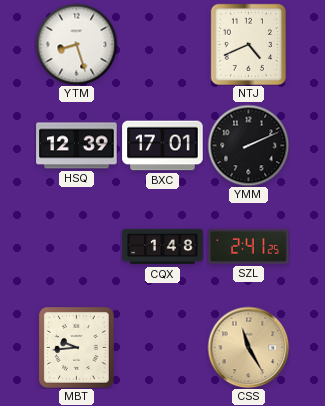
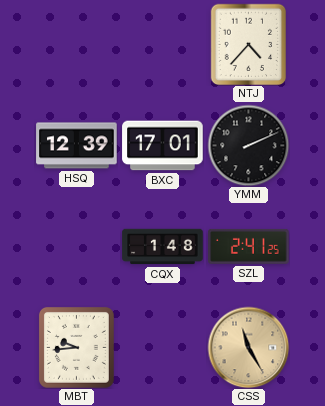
YTM: 8:27 -> none
NTJ: 4:41 -> 4:37
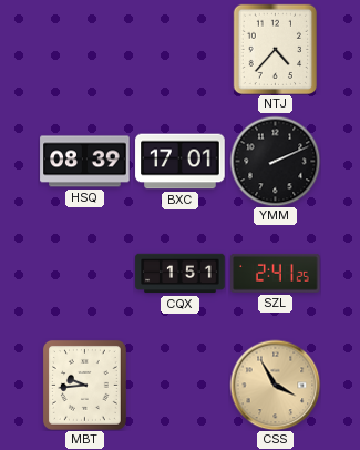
HSQ: 12:39 -> 08:39
CQX: 1:48 -> 1:51
CSS: 11:25 -> 3:55
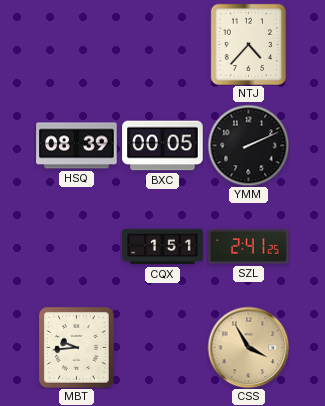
BXC: 17:01 -> 00:05
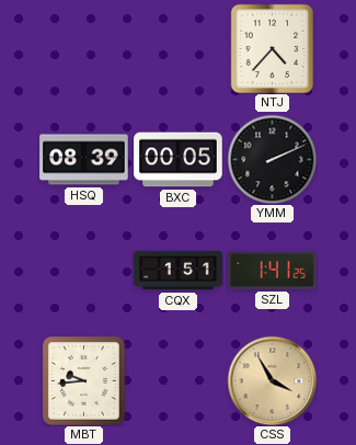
SZL: 2:41 -> 1:41
